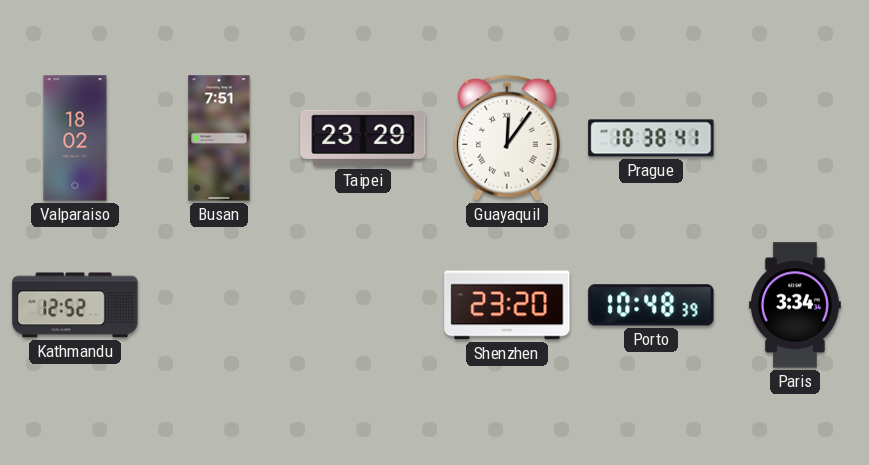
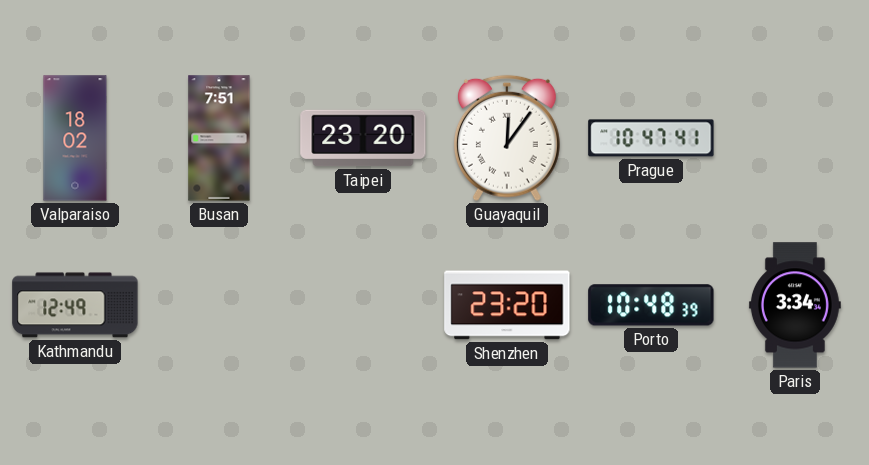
Taipei: 23:29 -> 23:20
Prague: 10:38 -> 10:47
Kathmandu: 12:52 -> 12:49
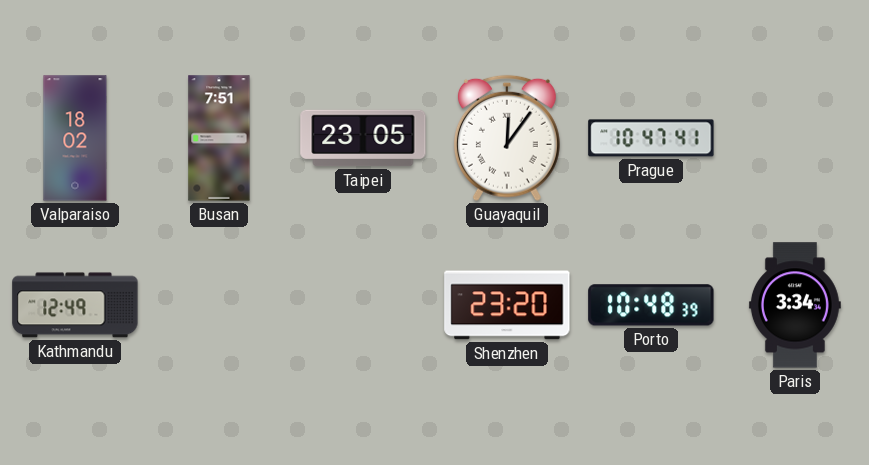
Taipei: 23:20 -> 23:05
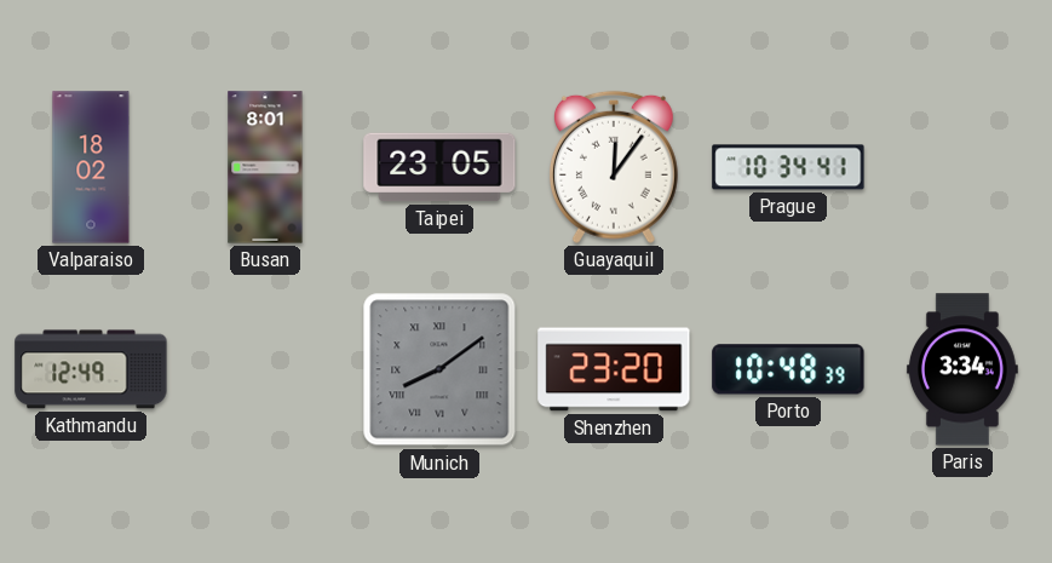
Busan: 7:51 -> 8:01
Prague: 10:47 -> 10:34
Munich: none -> 8:09
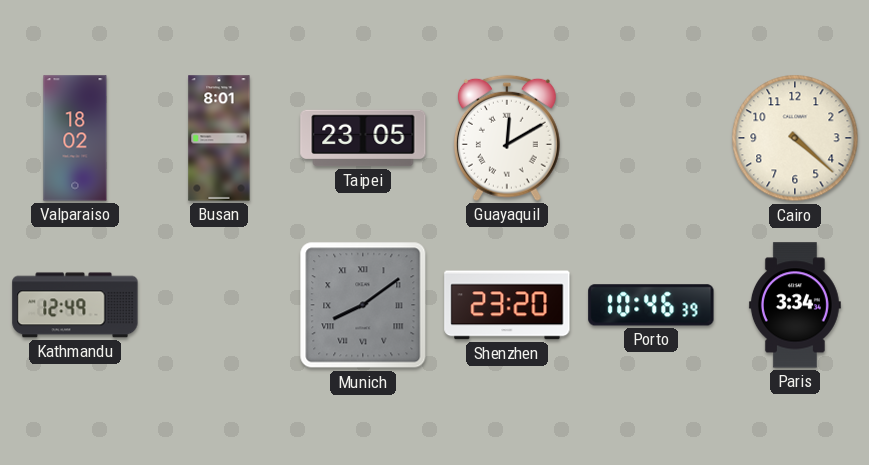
Guayaquil: 12:06 -> 12:10
Prague: 10:34 -> none
Cairo: none -> 4:22
Porto: 10:48 -> 10:46
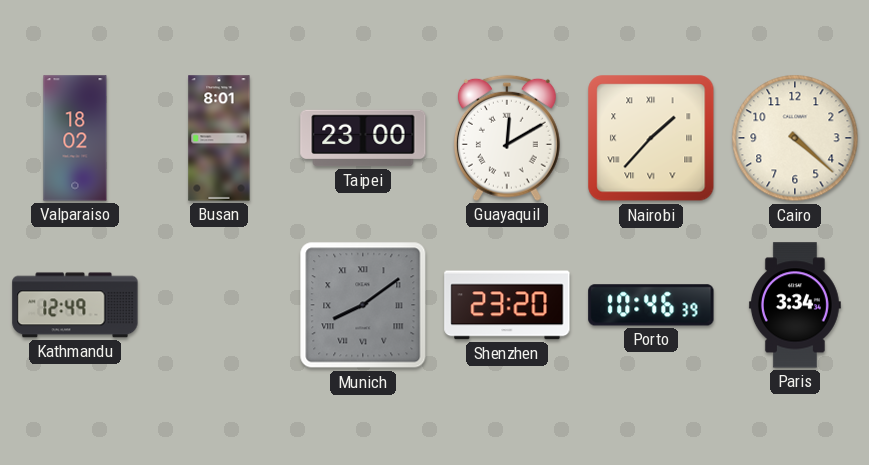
Taipei: 23:05 -> 23:00
Nairobi: none -> 1:37
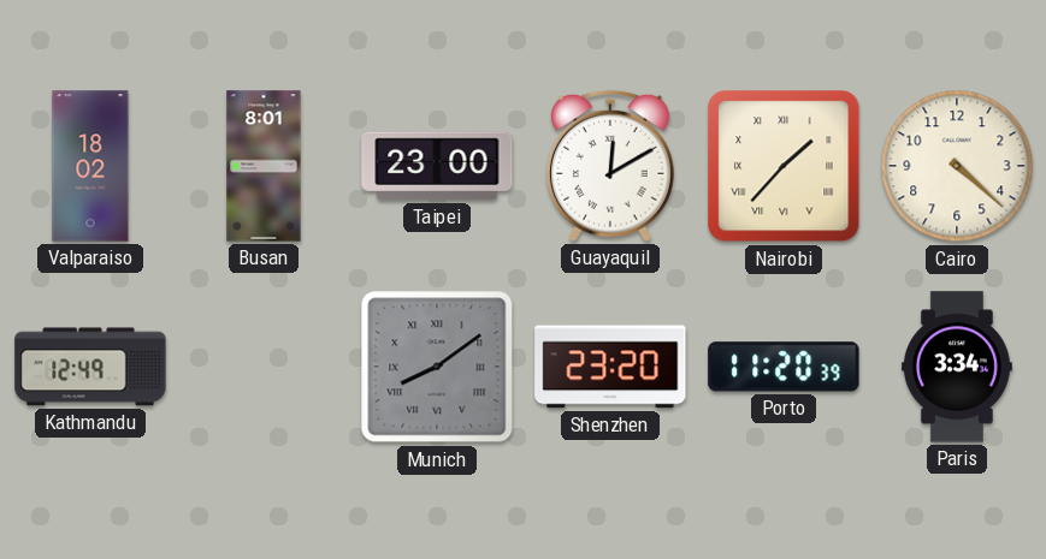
Porto: 10:46 -> 11:20
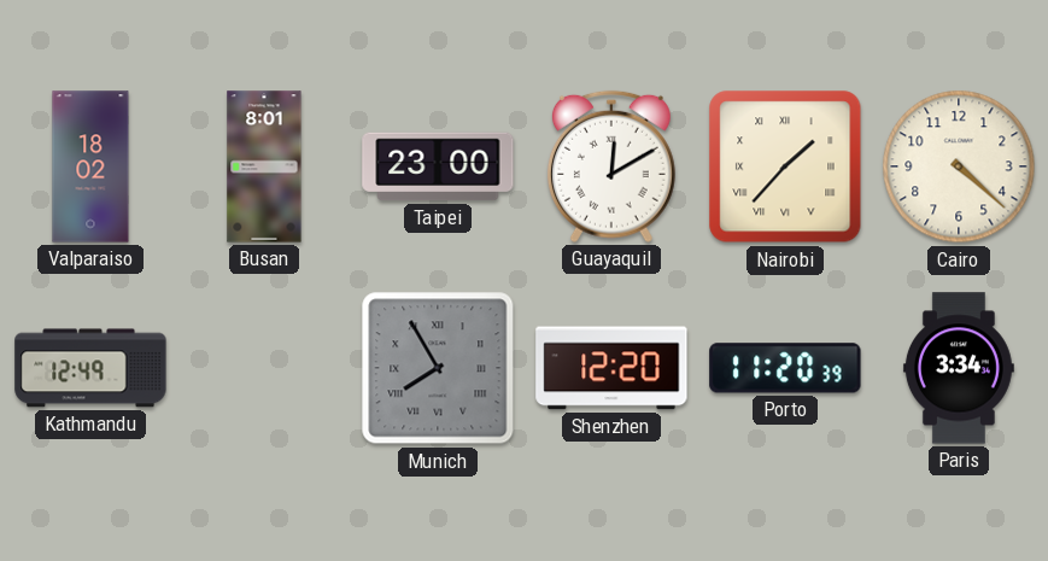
Munich: 8:09 -> 7:55
Shenzhen: 23:20 -> 12:20
